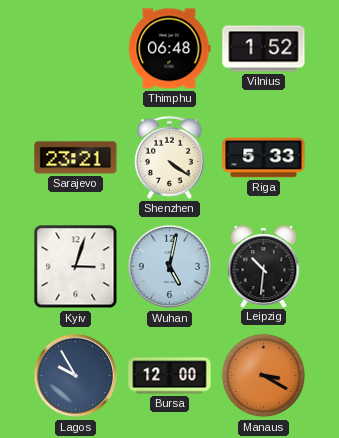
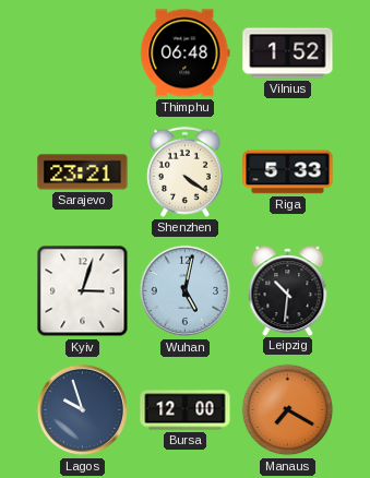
Lagos: 9:55 -> 9:57
Manaus: 3:20 -> 7:20
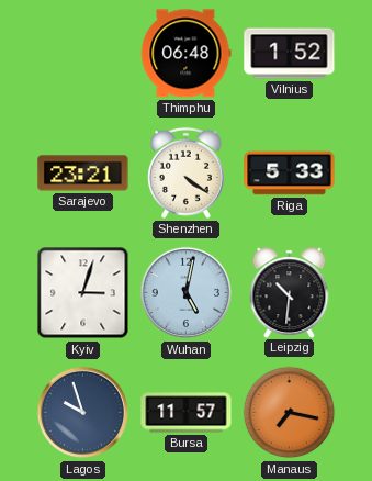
Bursa: 12:00 -> 11:57
Manaus: 7:20 -> 7:17
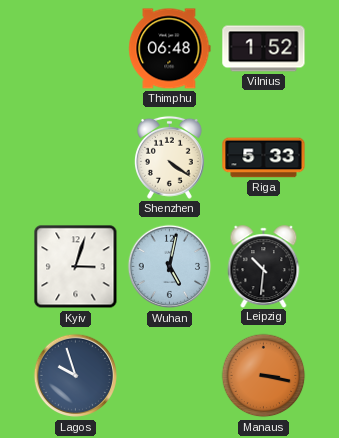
Sarajevo: 23:21 -> none
Bursa: 11:57 -> none
Manaus: 7:17 -> 3:17
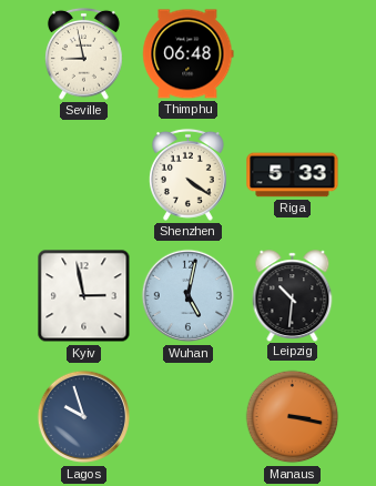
Seville: none -> 8:58
Vilnius: 1:52 -> none
Kyiv: 3:03 -> 2:58
